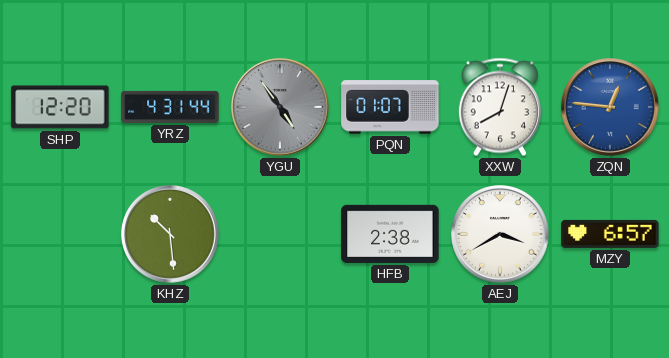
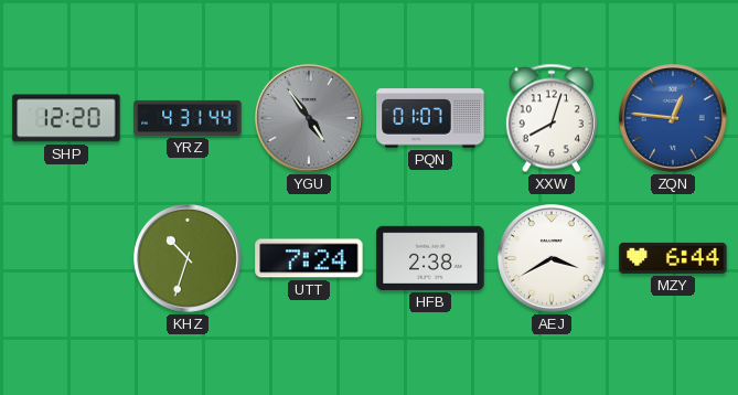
KHZ: 10:29 -> 10:33
UTT: none -> 7:24
MZY: 6:57 -> 6:44
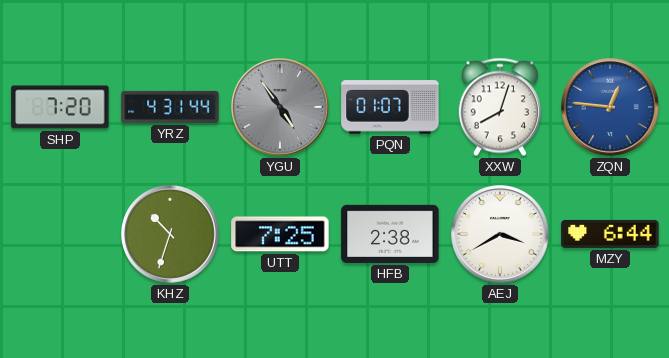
SHP: 12:20 -> 7:20
UTT: 7:24 -> 7:25
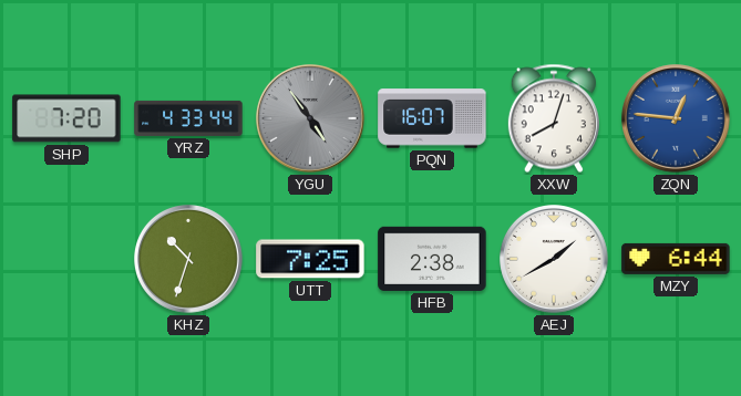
YRZ: 4:31 -> 4:33
PQN: 01:07 -> 16:07
AEJ: 3:40 -> 1:40
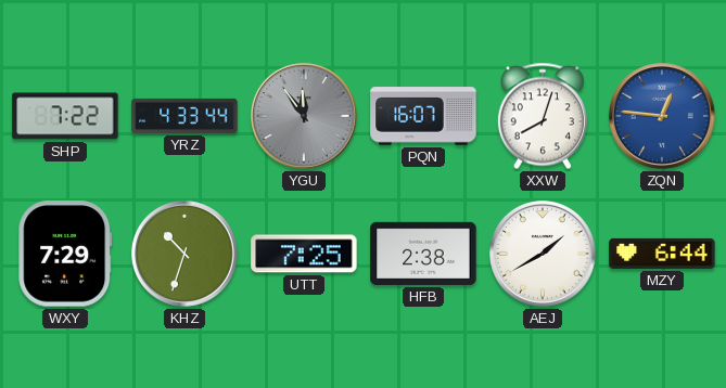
SHP: 7:20 -> 7:22
YGU: 4:54 -> 11:54
WXY: none -> 7:29
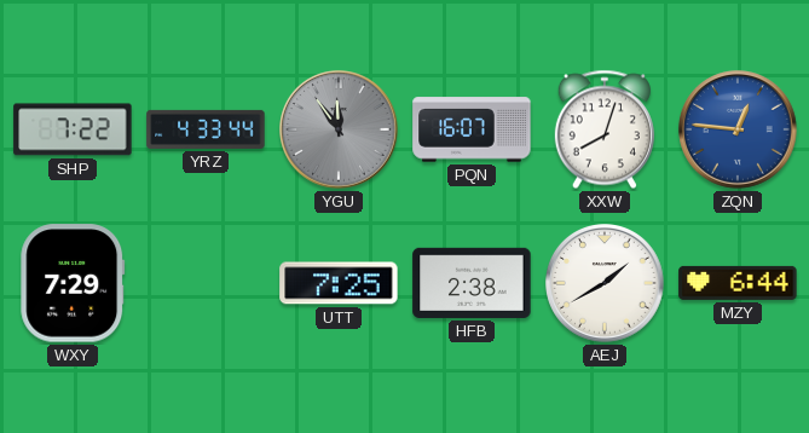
KHZ: 10:33 -> none
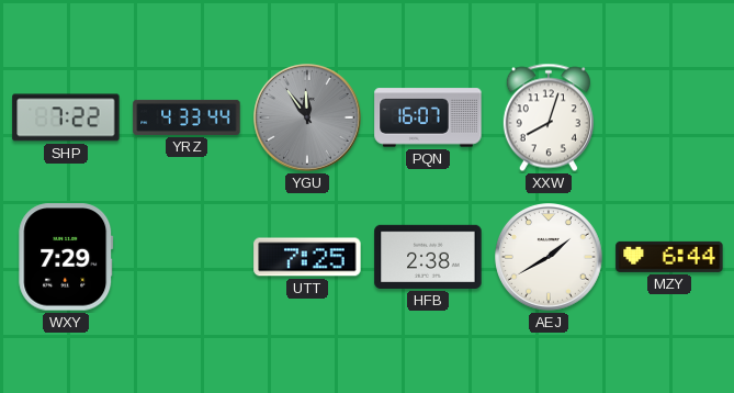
ZQN: 12:46 -> none
